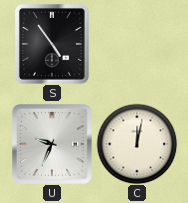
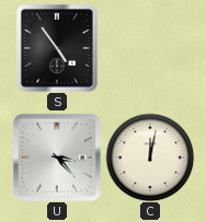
U: 9:34 -> 3:23
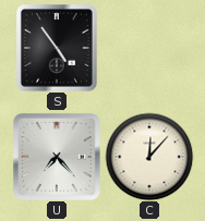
U: 3:23 -> 7:23
C: 12:02 -> 12:07
